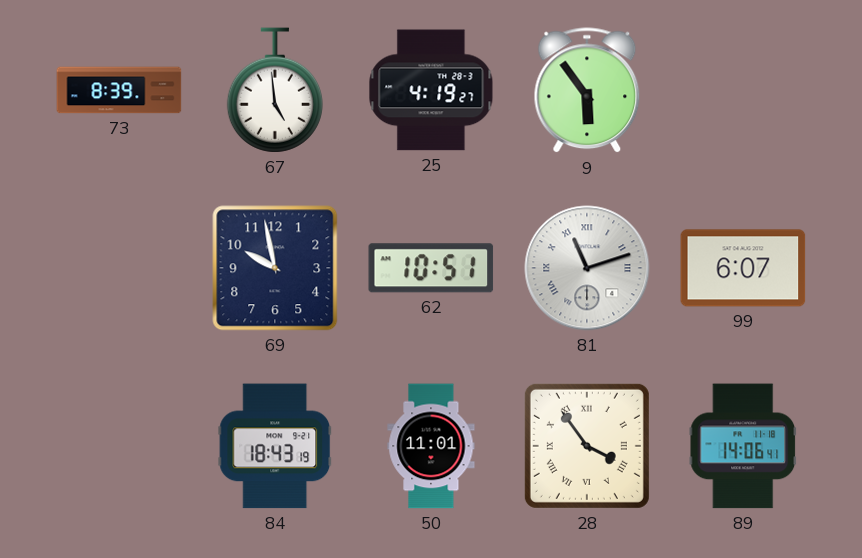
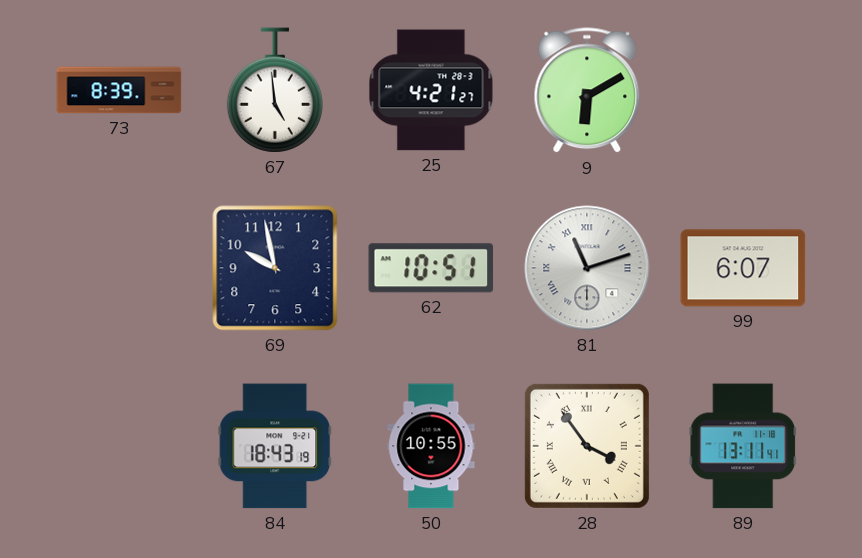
25: 4:19 -> 4:21
9: 5:54 -> 6:10
50: 11:01 -> 10:55
89: 14:06 -> 13:11
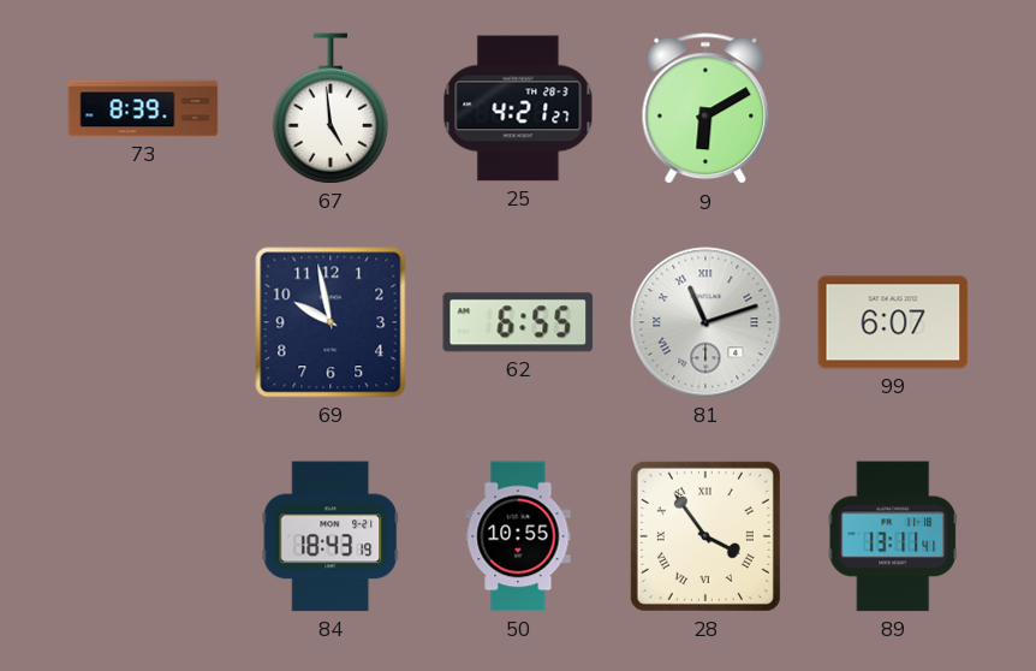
62: 10:51 -> 6:55
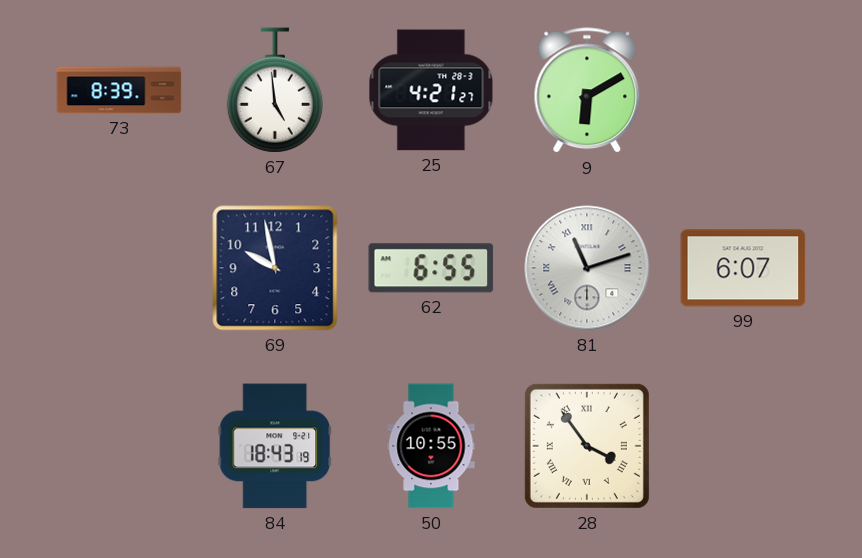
89: 13:11 -> none
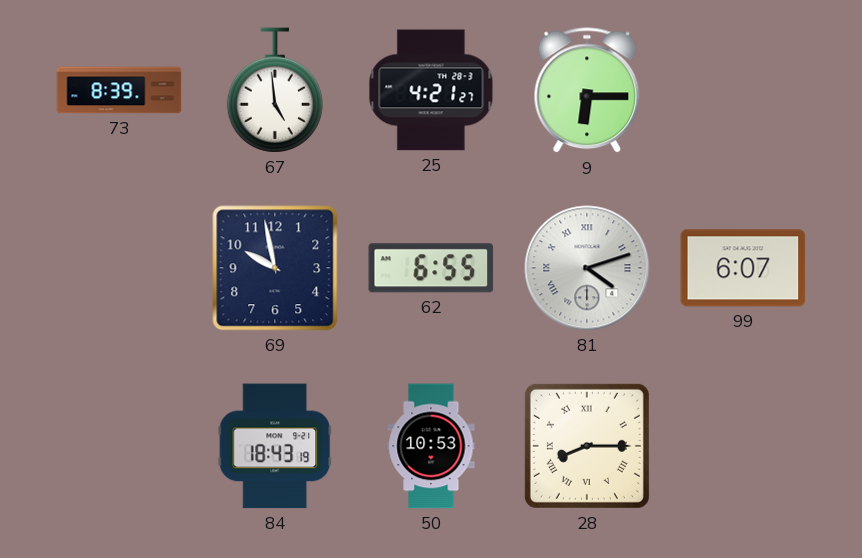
9: 6:10 -> 6:15
81: 11:12 -> 4:12
50: 10:55 -> 10:53
28: 3:54 -> 8:15
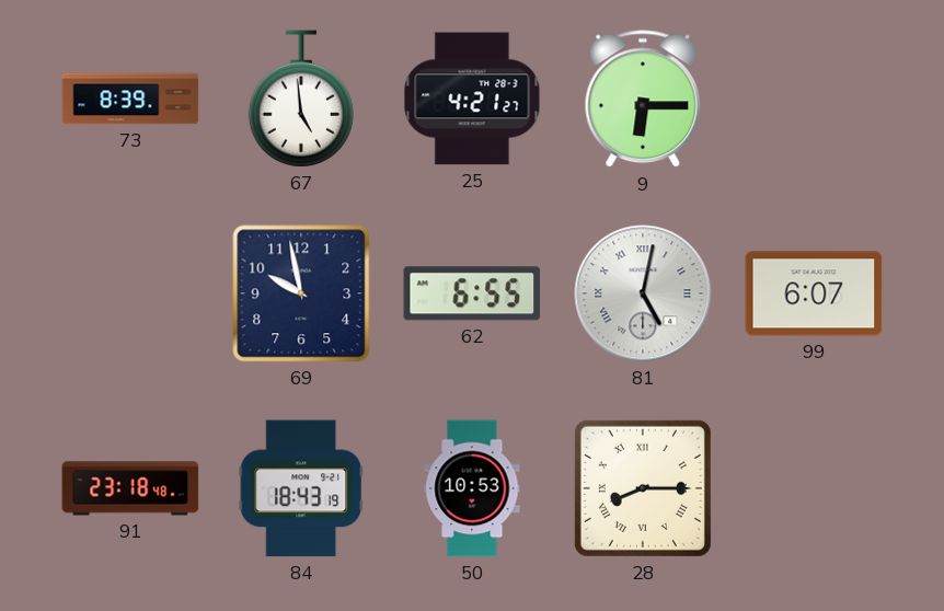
81: 4:12 -> 5:02
91: none -> 23:18
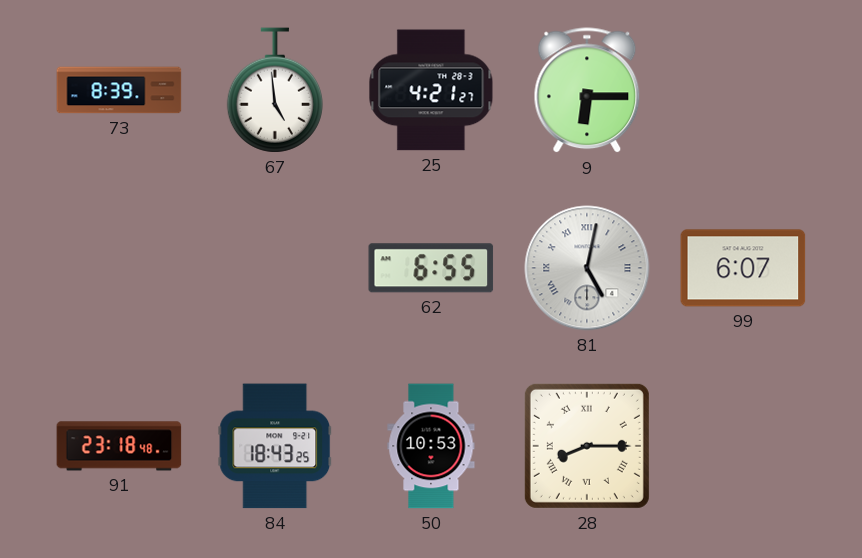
69: 9:58 -> none
84: 18:43:19 -> 18:43:25
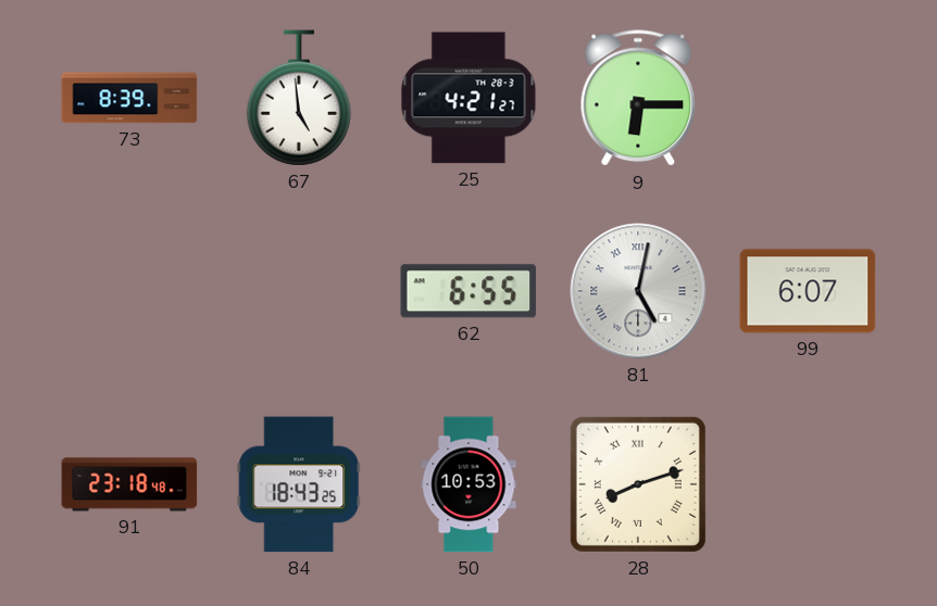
28: 8:15 -> 8:12
